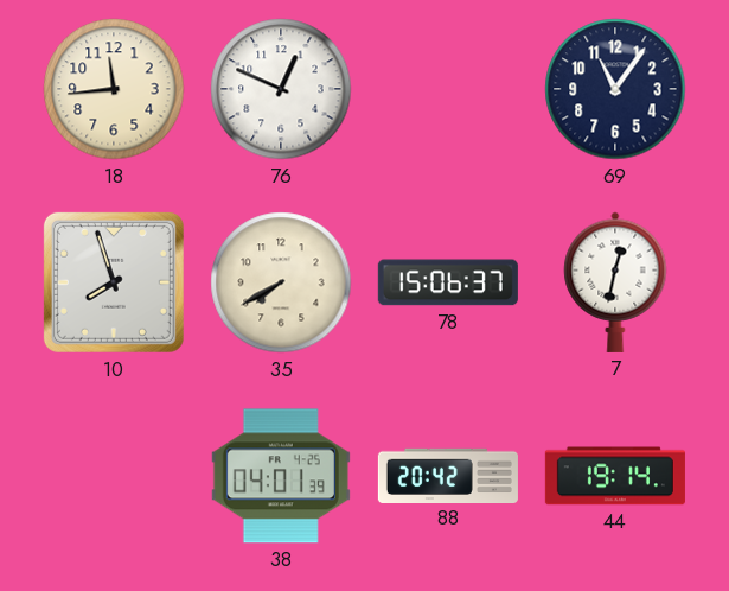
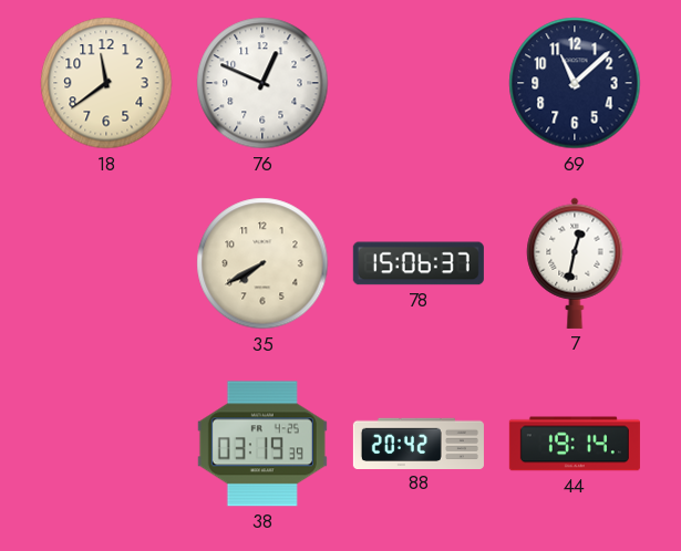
18: 11:44 -> 11:39
69: 11:06 -> 11:08
10: 7:57 -> none
38: 04:01 -> 03:19
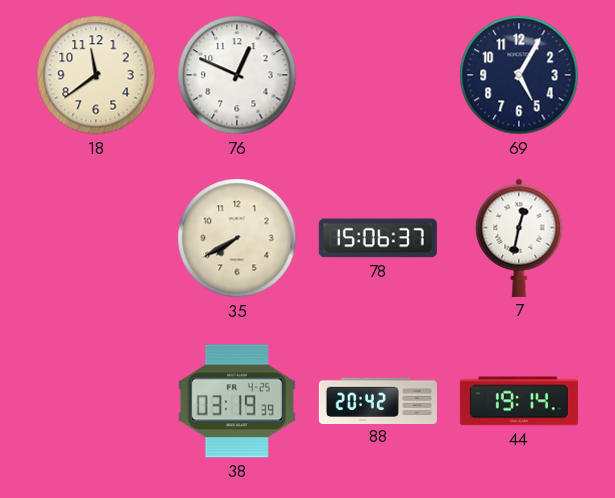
69: 11:08 -> 5:05
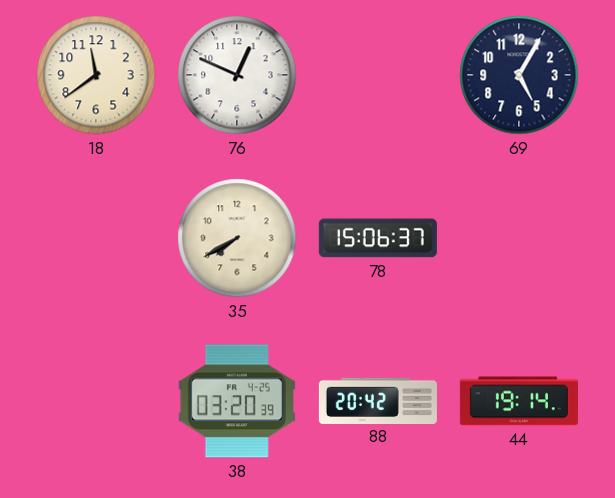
7: 12:32 -> none
38: 03:19 -> 03:20
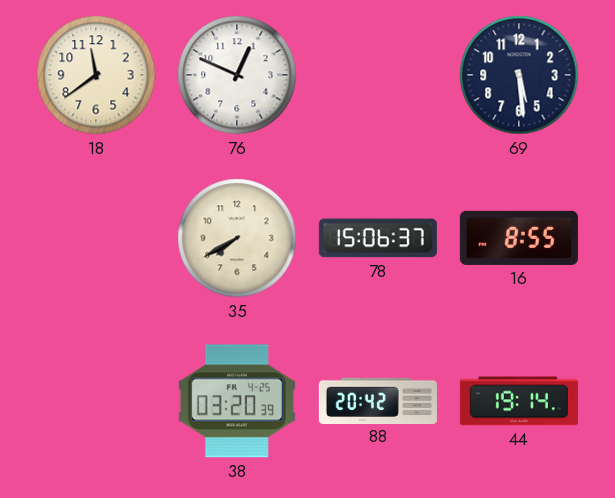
69: 5:05 -> 5:29
16: none -> 8:55
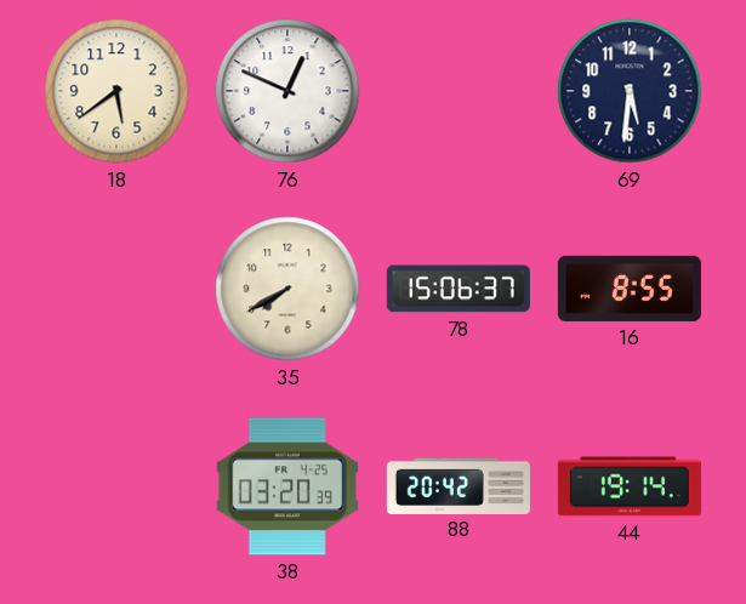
18: 11:39 -> 5:39
69: 5:29 -> 5:31
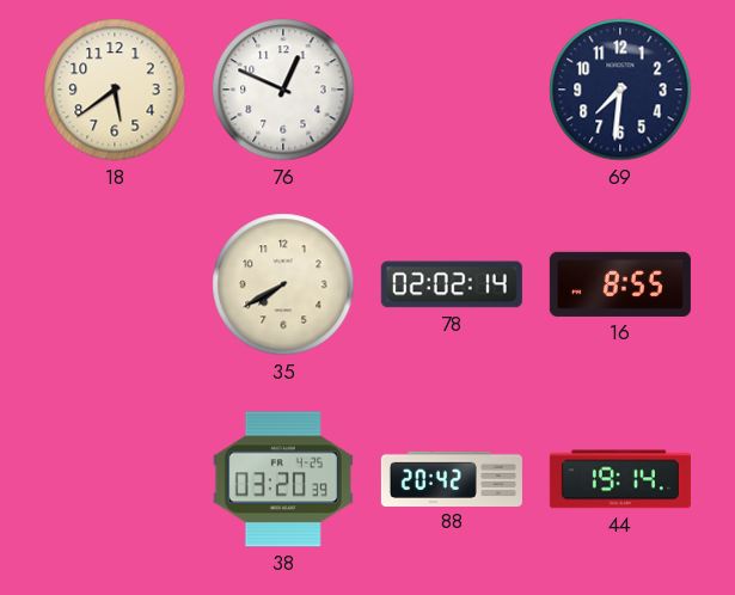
69: 5:31 -> 7:31
78: 15:06 -> 02:02
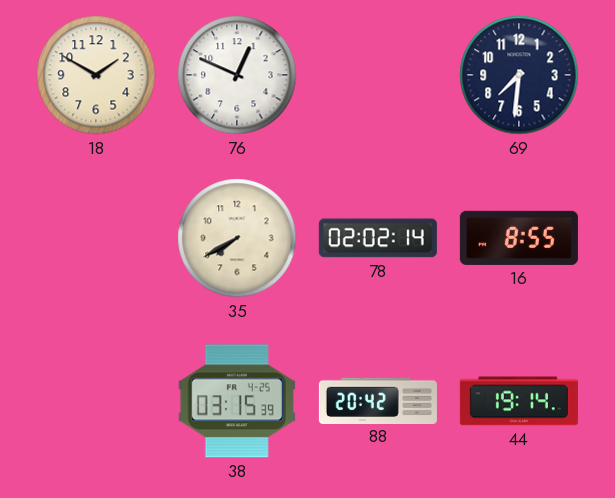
18: 5:39 -> 1:50
38: 03:20 -> 03:15
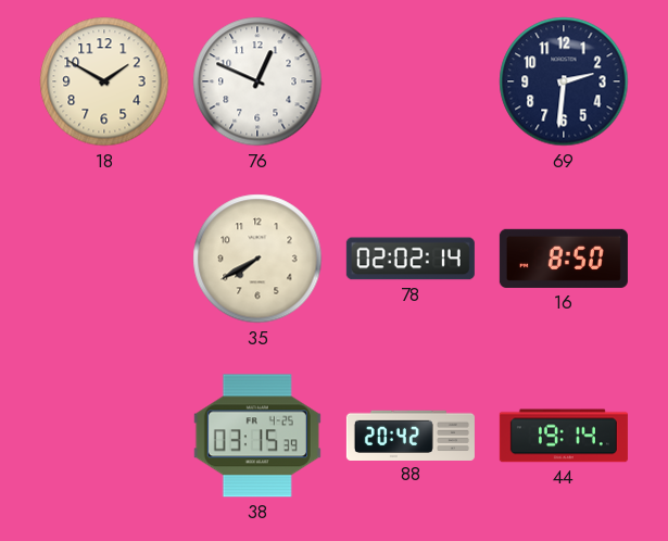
69: 7:31 -> 2:31
16: 8:55 -> 8:50
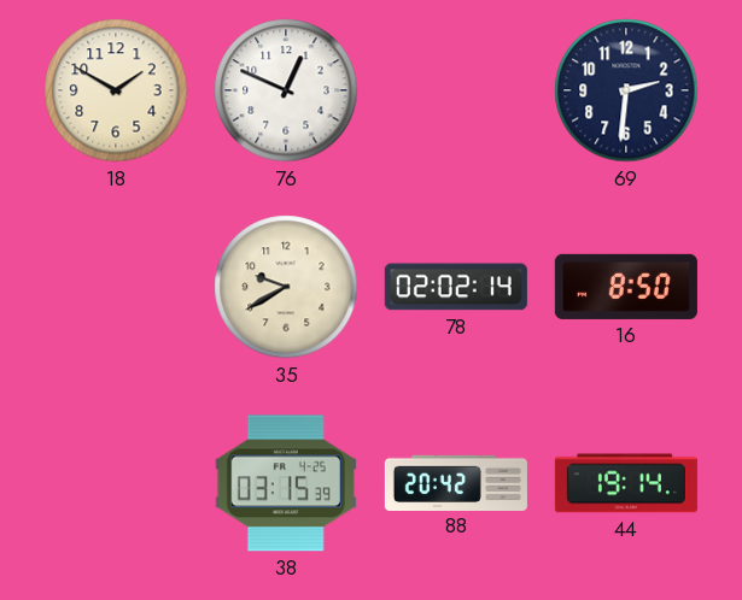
35: 7:40 -> 9:40
